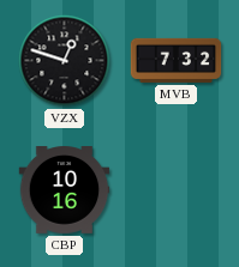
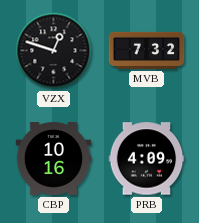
PRB: none -> 4:09
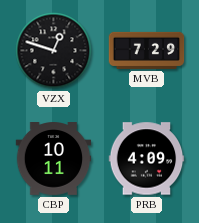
MVB: 7:32 -> 7:29
CBP: 10:16 -> 10:11
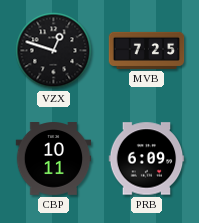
MVB: 7:29 -> 7:25
PRB: 4:09 -> 6:09
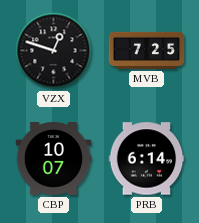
CBP: 10:11 -> 10:07
PRB: 6:09 -> 6:14
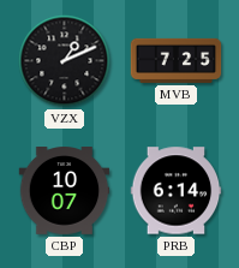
VZX: 12:48 -> 1:11
